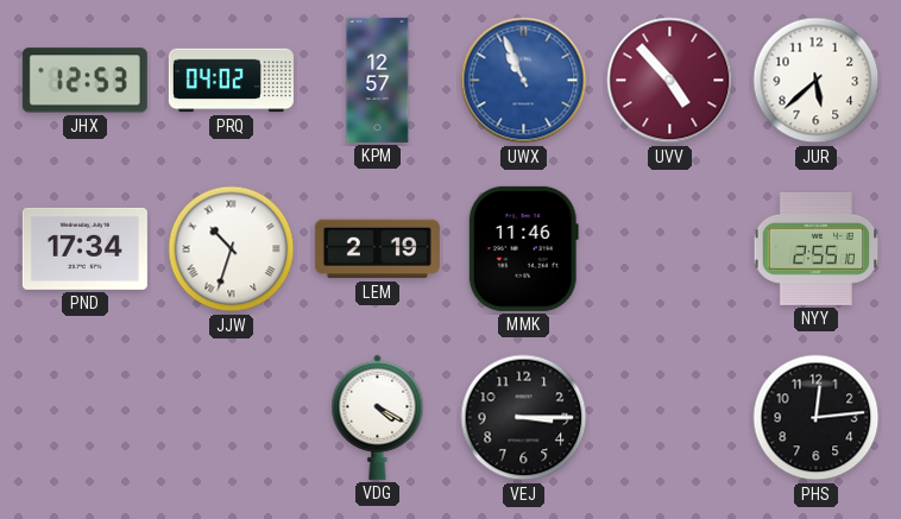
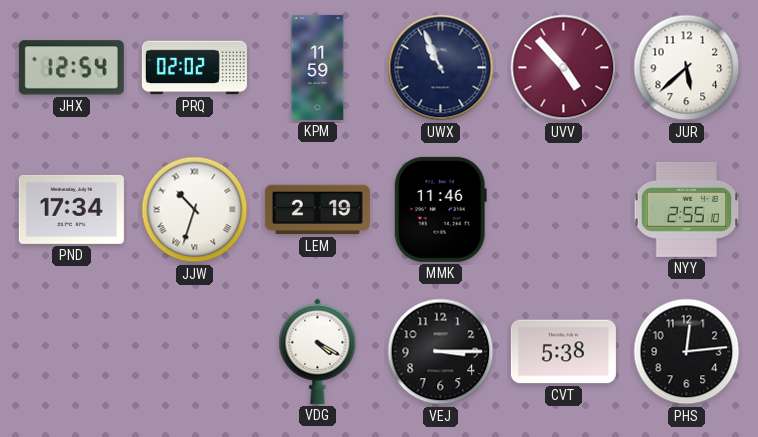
JHX: 12:53 -> 12:54
PRQ: 04:02 -> 02:02
KPM: 12:57 -> 11:59
UWX dial: blue -> navy
CVT: none -> 5:38
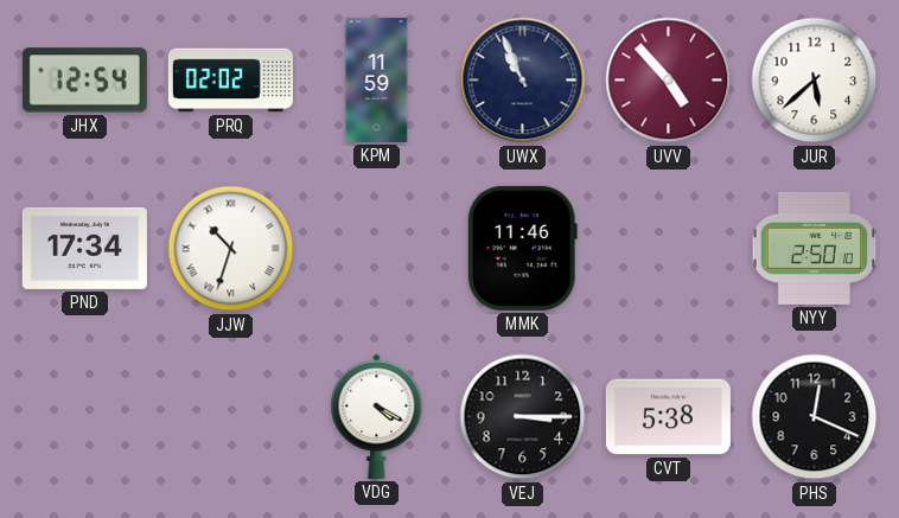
LEM: 2:19 -> none
NYY: 2:55 -> 2:50
PHS: 12:14 -> 12:19
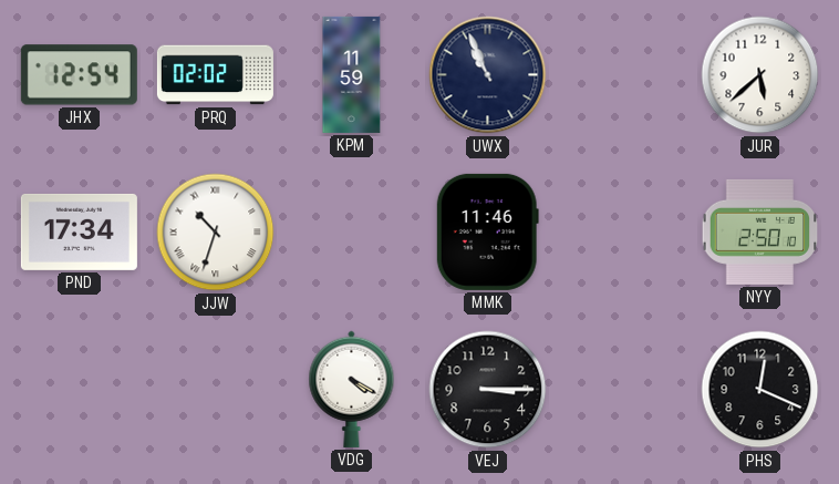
UVV: 4:53 -> none
CVT: 5:38 -> none
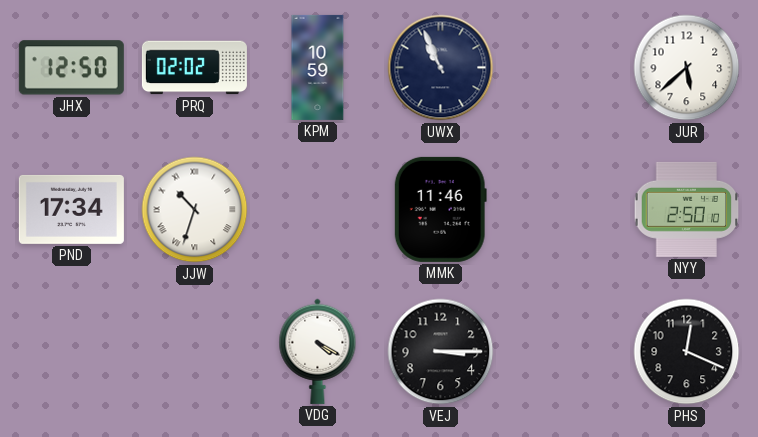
JHX: 12:54 -> 12:50
KPM: 11:59 -> 10:59
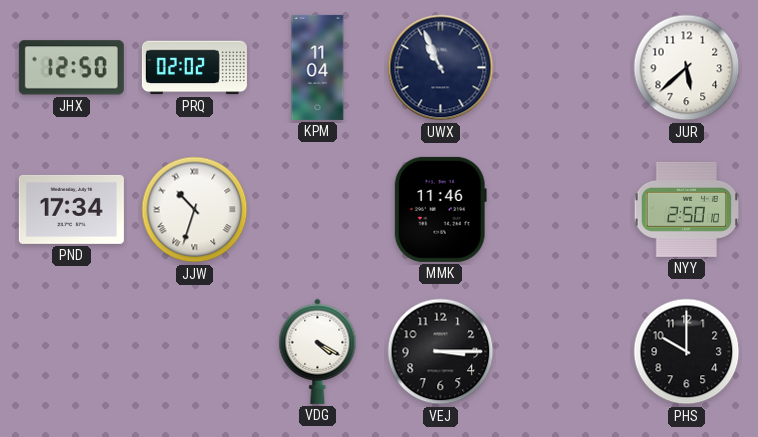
KPM: 10:59 -> 11:04
PHS: 12:19 -> 10:00
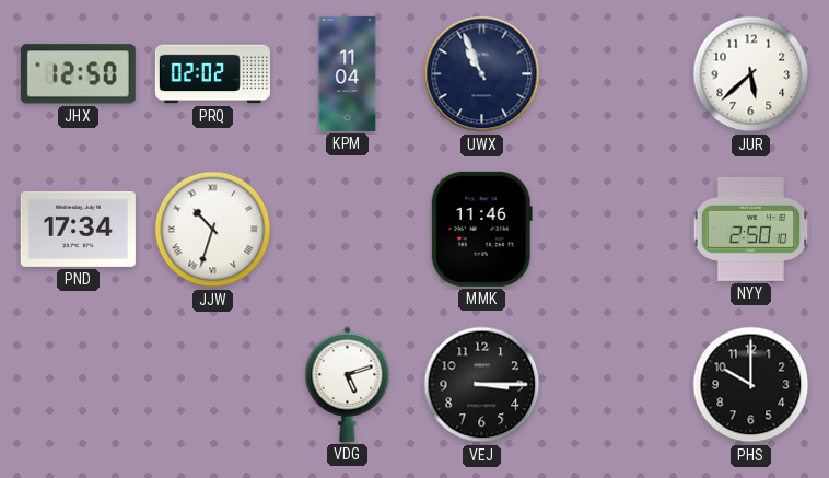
VDG: 4:20 -> 5:12
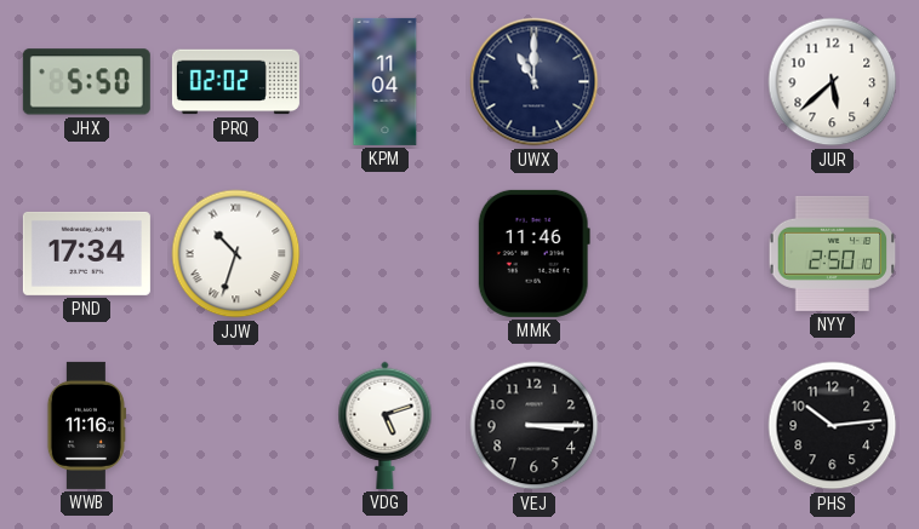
JHX: 12:50 -> 5:50
UWX: 10:56 -> 11:00
WWB: none -> 11:16
PHS: 10:00 -> 10:14
